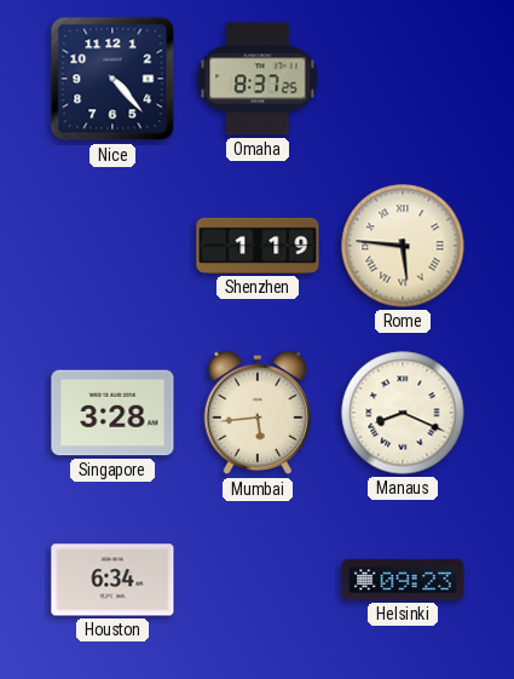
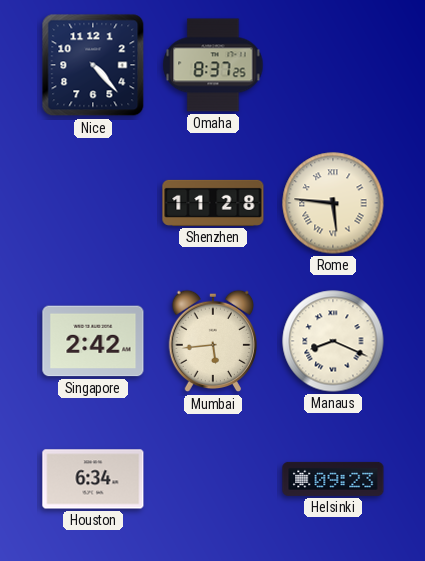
Shenzhen: 1:19 -> 11:28
Singapore: 3:28 -> 2:42
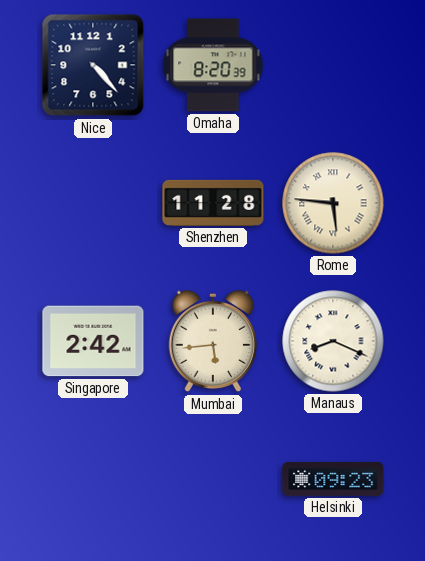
Omaha: 8:37 -> 8:20
Houston: 6:34 -> none
